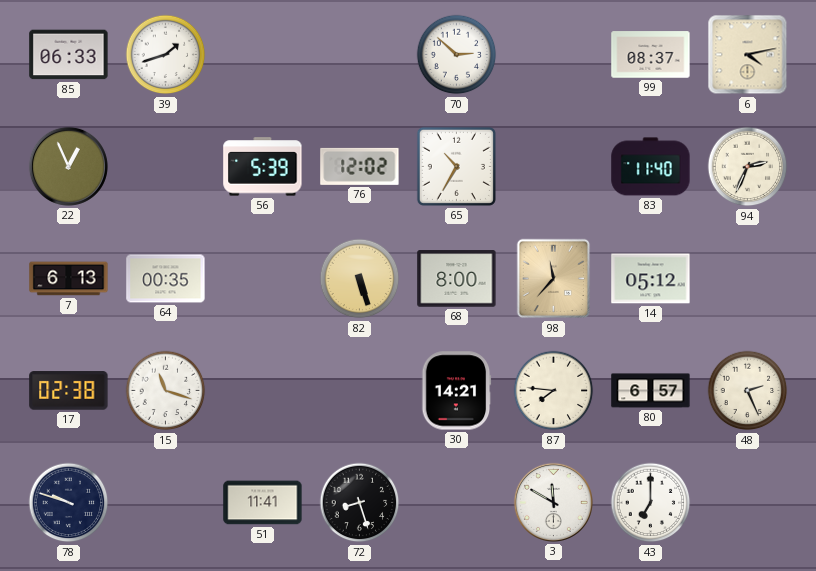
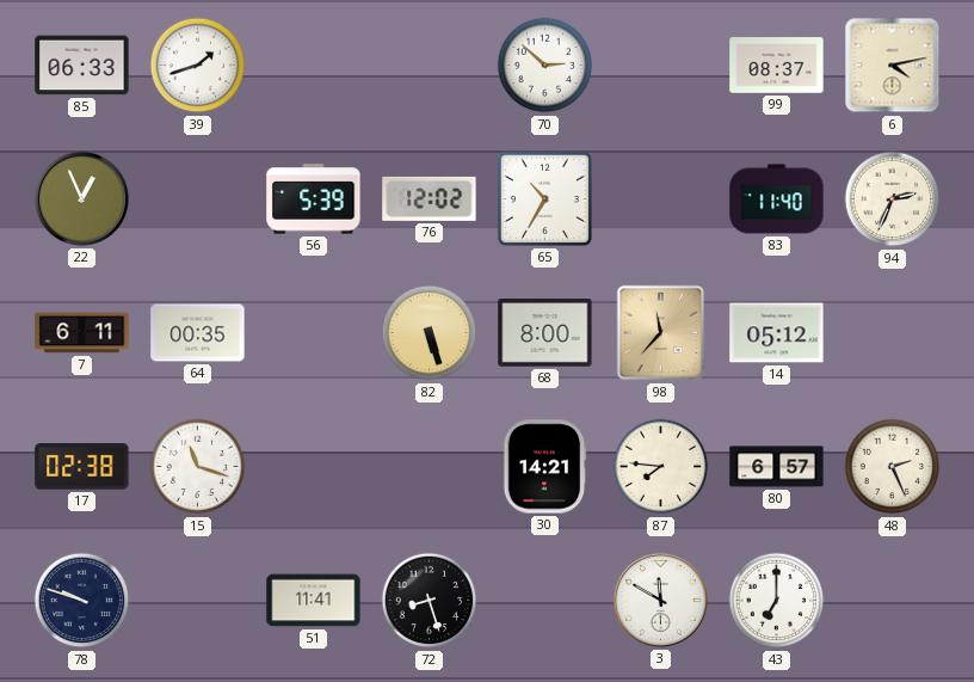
7: 6:13 -> 6:11
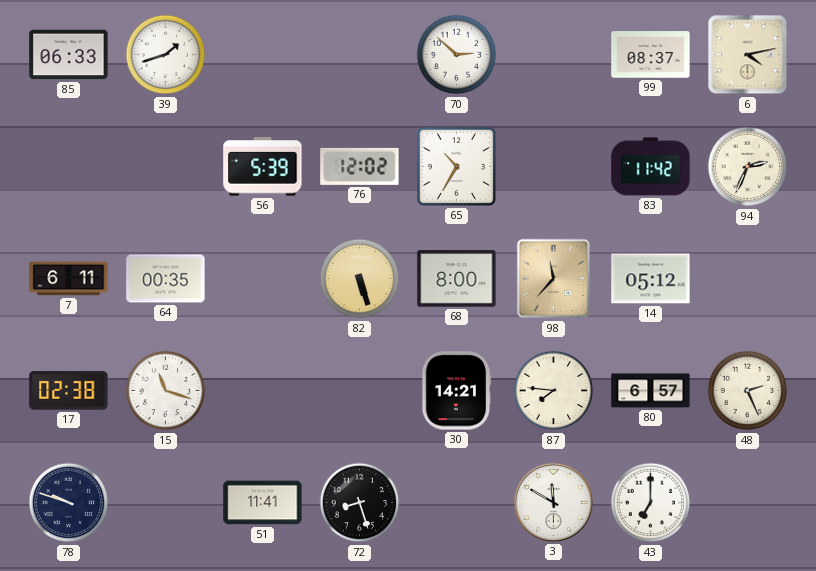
22: 12:56 -> none
83: 11:40 -> 11:42
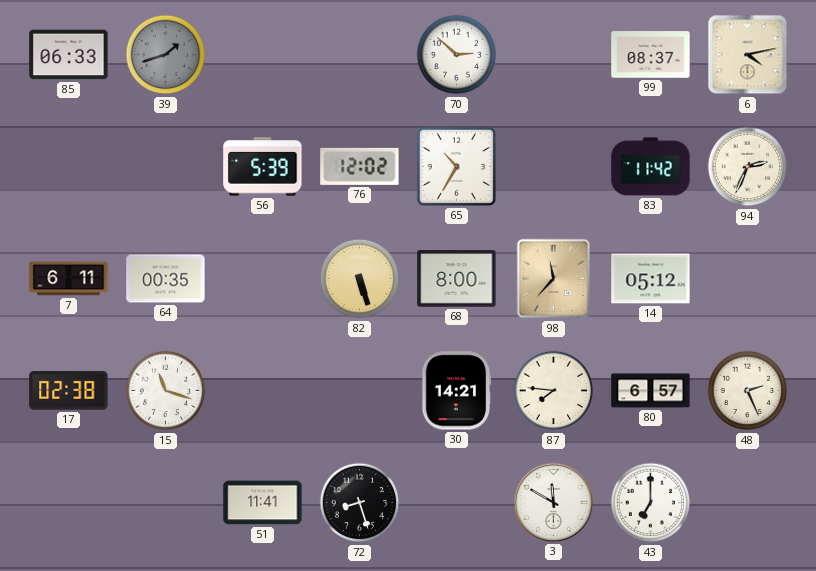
39 dial: white -> grey
78: 9:48 -> none
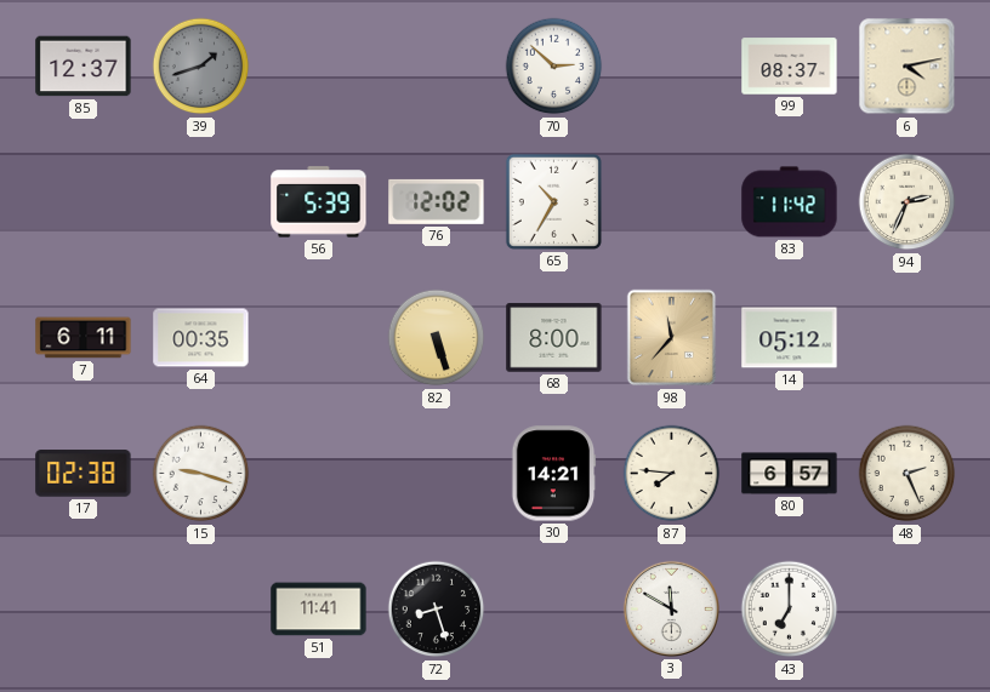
85: 06:33 -> 12:37
15: 11:18 -> 9:18
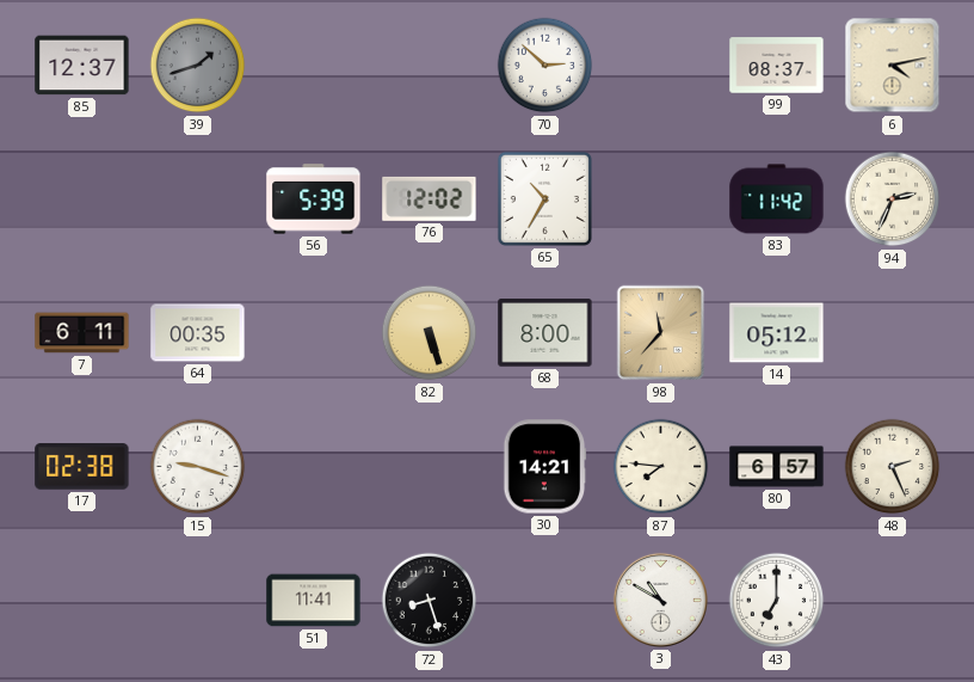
3: 11:50 -> 10:50
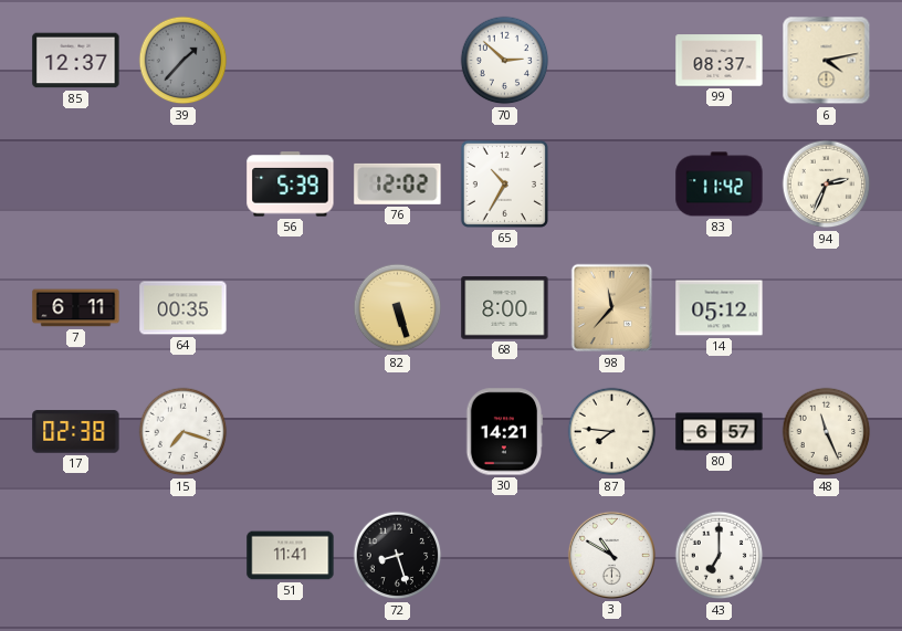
39: 1:42 -> 1:37
15: 9:18 -> 7:18
48: 2:26 -> 11:26
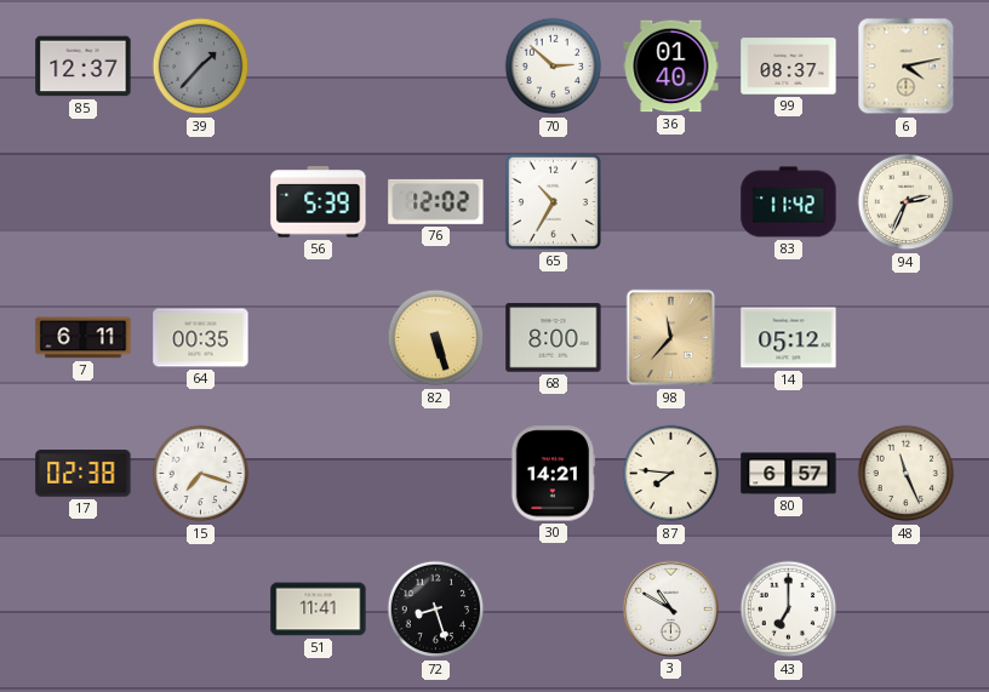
36: none -> 01:40
